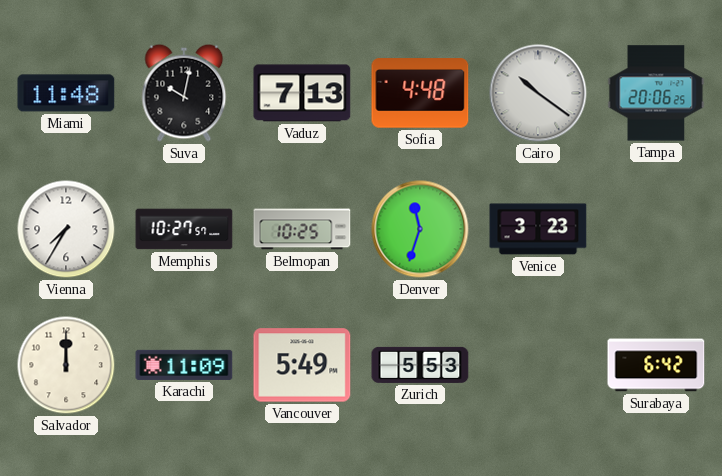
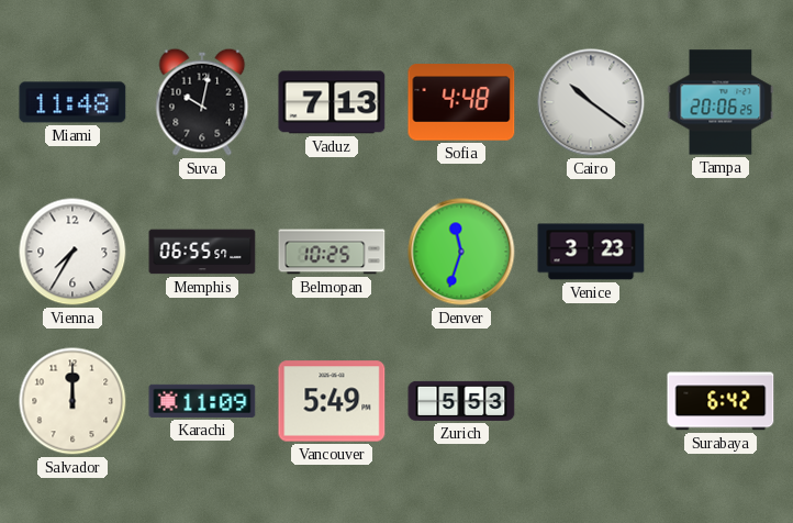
Memphis: 10:27 -> 06:55
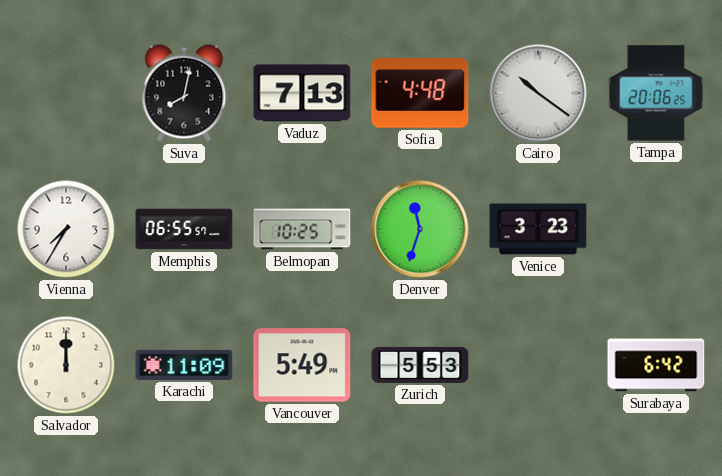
Miami: 11:48 -> none
Suva: 10:02 -> 8:02
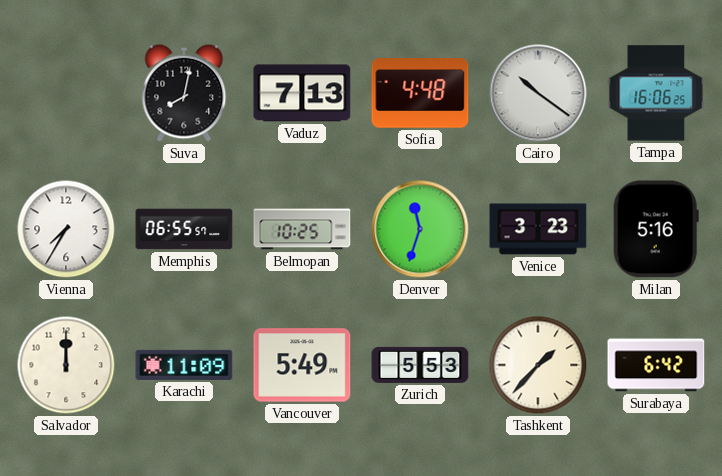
Tampa: 20:06 -> 16:06
Milan: none -> 5:16
Tashkent: none -> 1:37
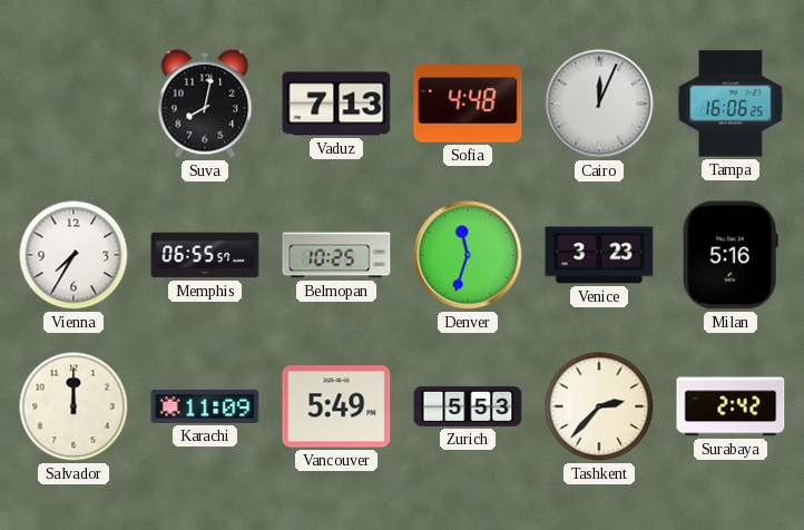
Cairo: 10:21 -> 12:04
Tashkent: 1:37 -> 2:37
Surabaya: 6:42 -> 2:42
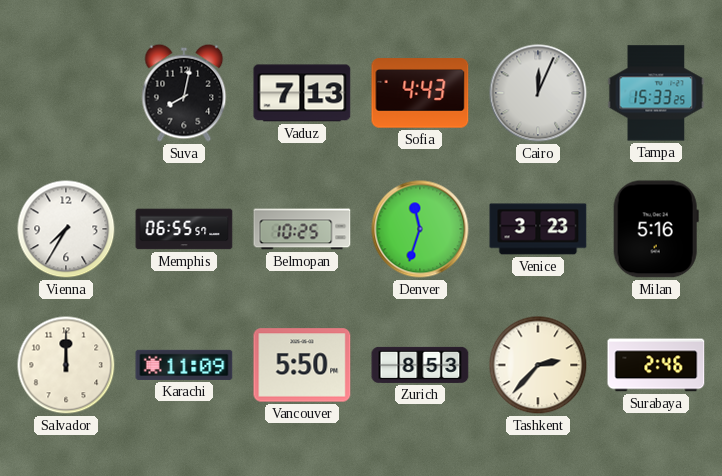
Sofia: 4:48 -> 4:43
Tampa: 16:06 -> 15:33
Vancouver: 5:49 -> 5:50
Zurich: 5:53 -> 8:53
Surabaya: 2:42 -> 2:46
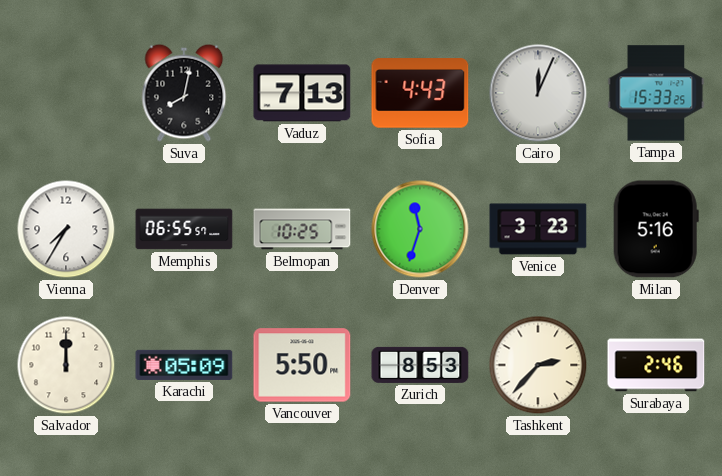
Karachi: 11:09 -> 05:09
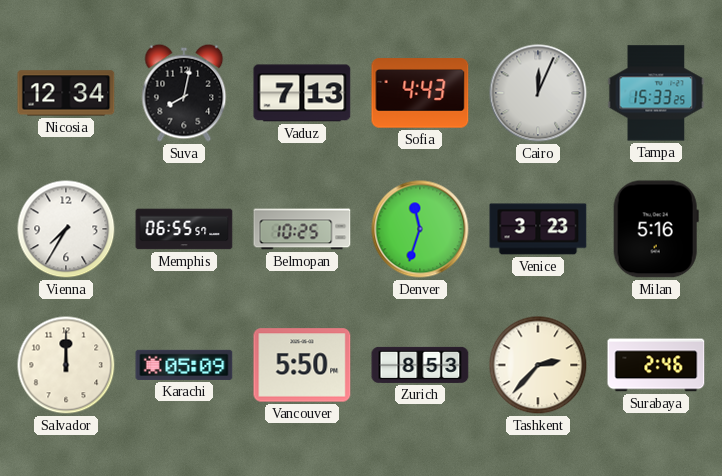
Nicosia: none -> 12:34
